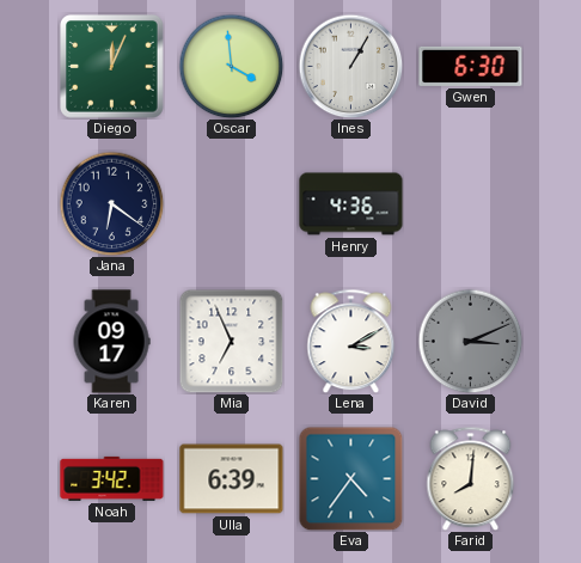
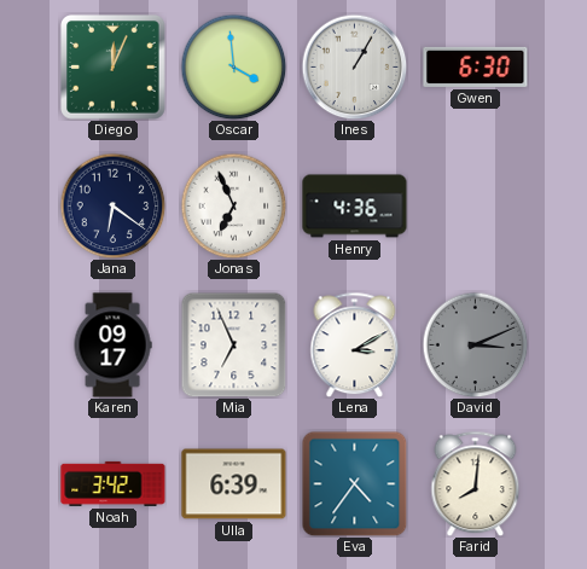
Jonas: none -> 6:56
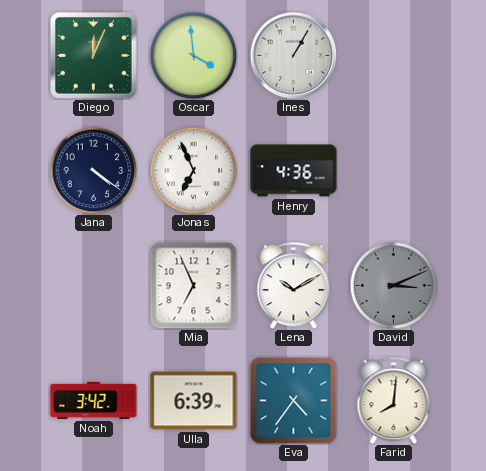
Gwen: 6:30 -> none
Jana: 6:21 -> 4:21
Karen: 09:17 -> none
Lena: 3:10 -> 10:10
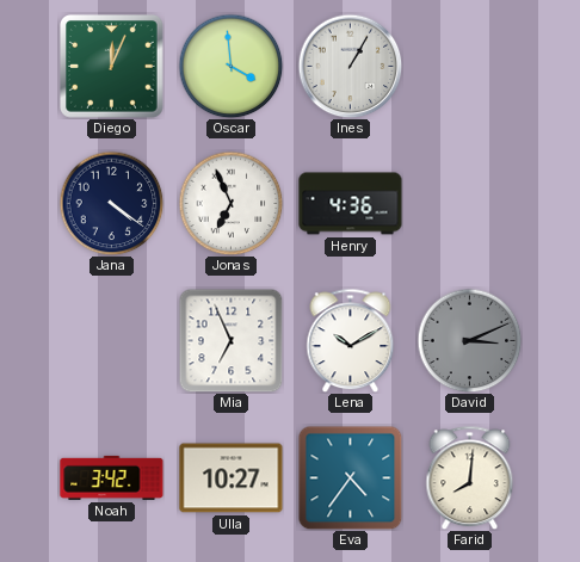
Ulla: 6:39 -> 10:27
